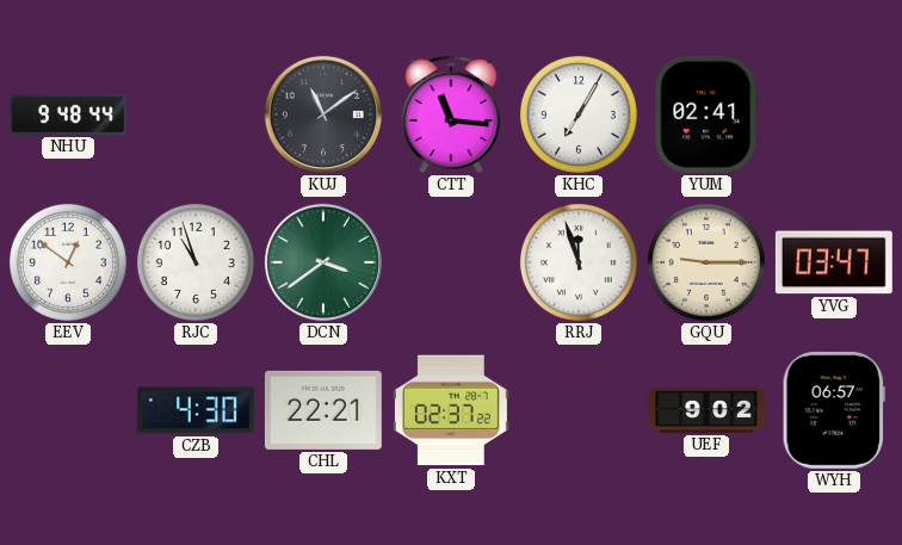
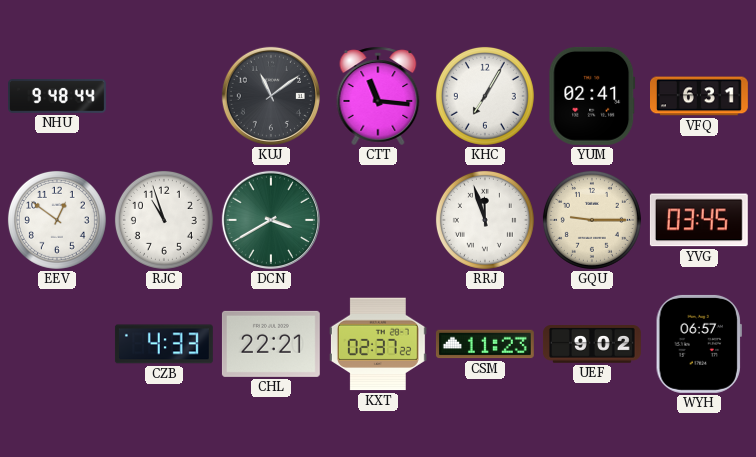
VFQ: none -> 6:31
DCN: 3:39 -> 3:40
YVG: 03:47 -> 03:45
CZB: 4:30 -> 4:33
CSM: none -> 11:23
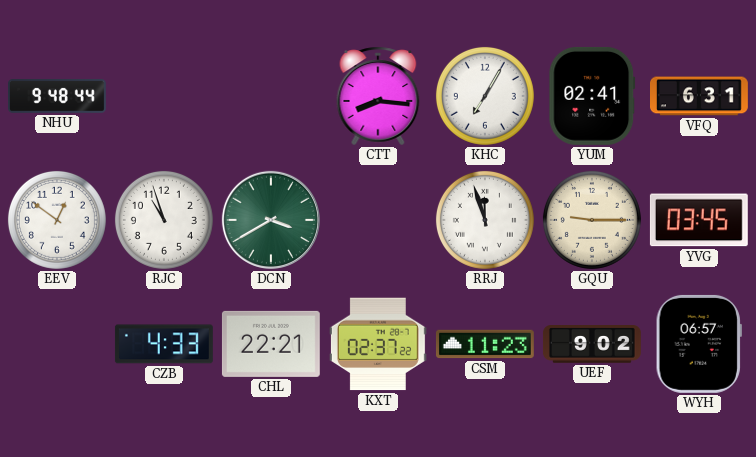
KUJ: 11:09 -> none
CTT: 11:16 -> 8:16
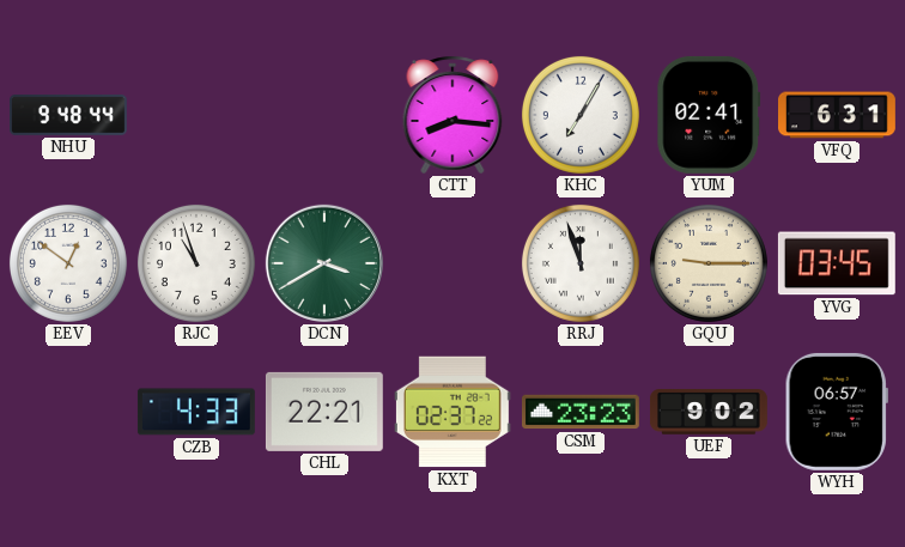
CSM: 11:23 -> 23:23
